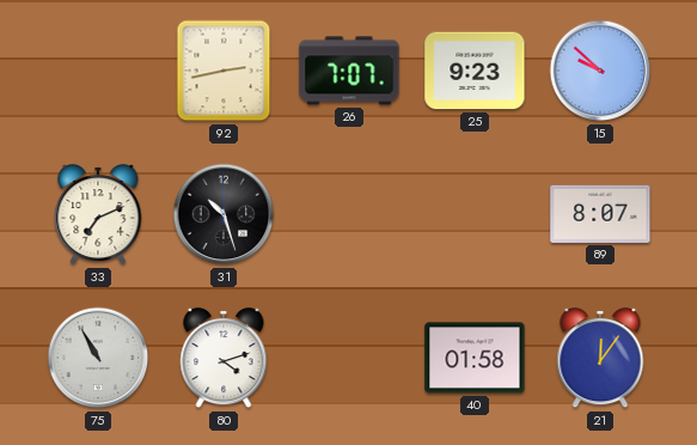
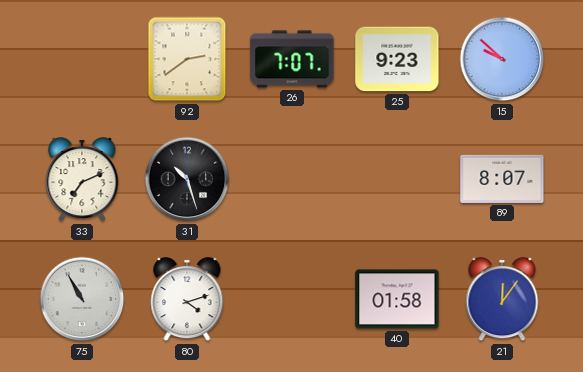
92: 2:43 -> 2:39
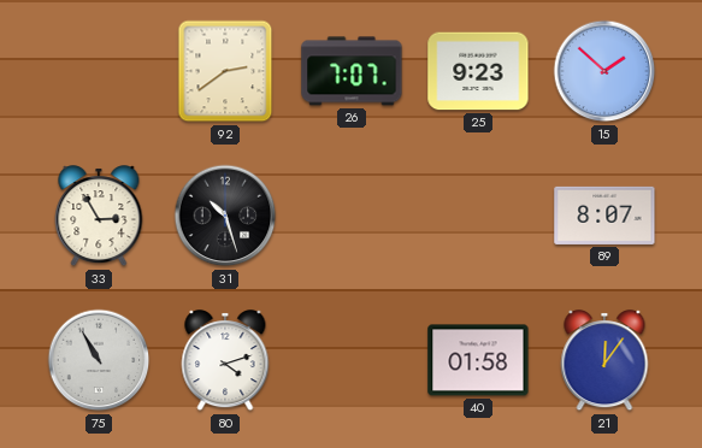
15: 9:52 -> 1:52
33: 7:11 -> 2:55
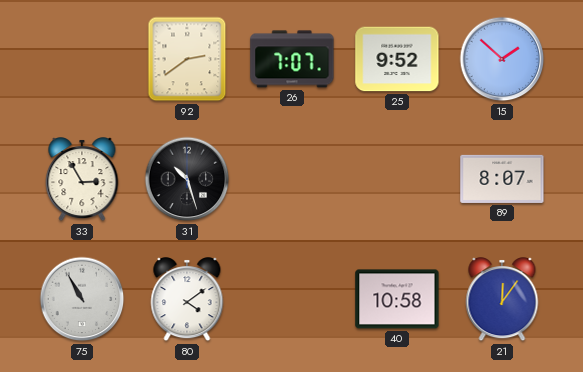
25: 9:23 -> 9:52
80: 4:12 -> 4:09
40: 01:58 -> 10:58
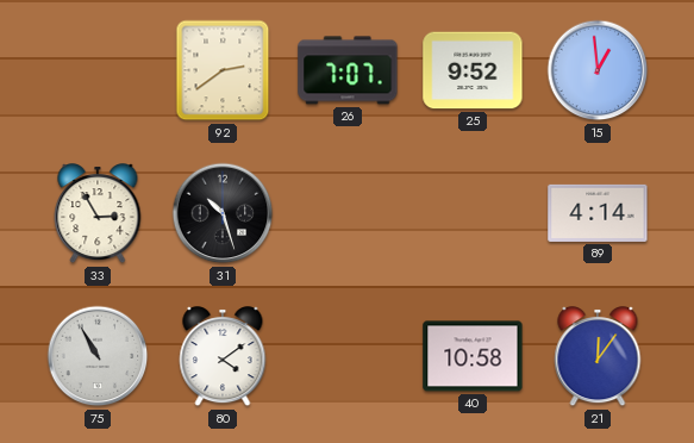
15: 1:52 -> 12:59
89: 8:07 -> 4:14
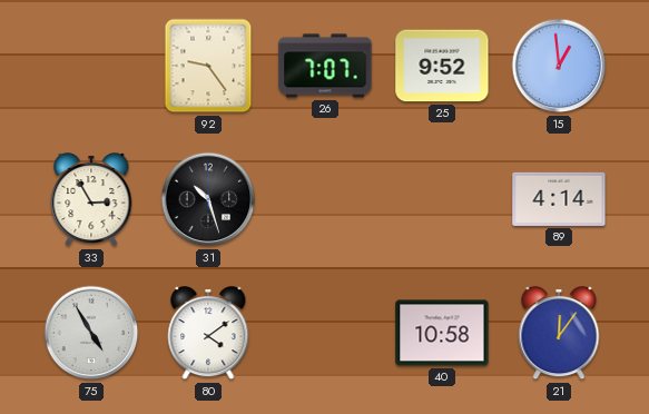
92: 2:39 -> 9:24
75: 10:55 -> 4:55
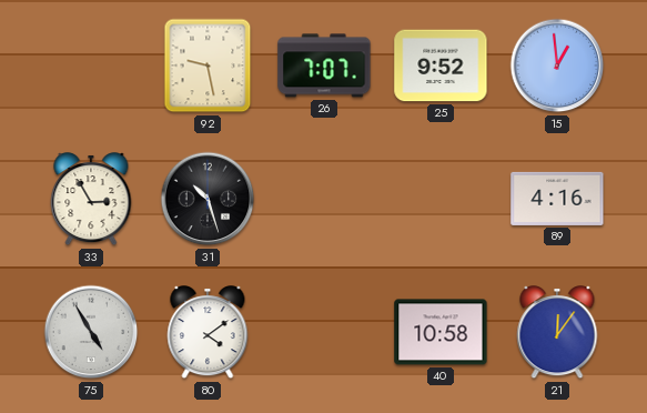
92: 9:24 -> 9:28
89: 4:14 -> 4:16
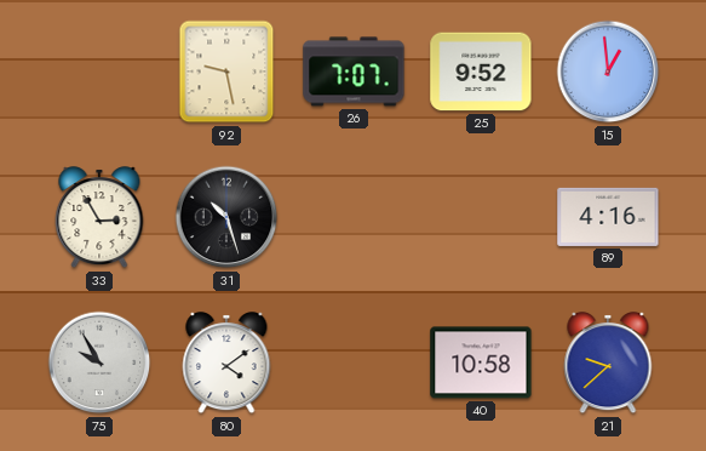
75: 4:55 -> 9:55
21: 12:06 -> 9:38
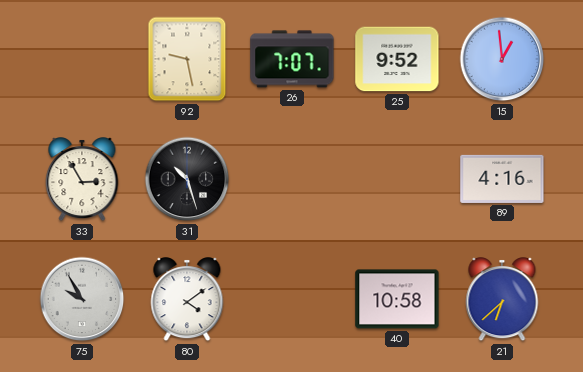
21: 9:38 -> 6:38
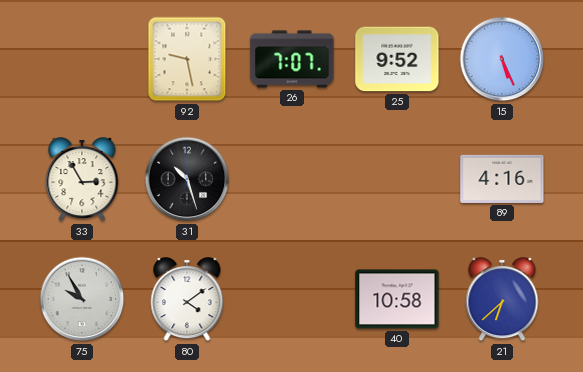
15: 12:59 -> 5:26
